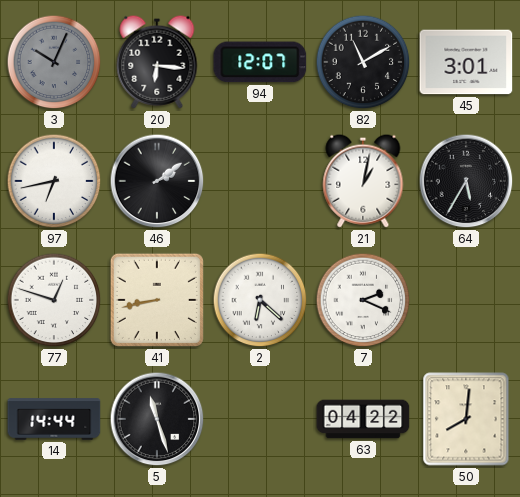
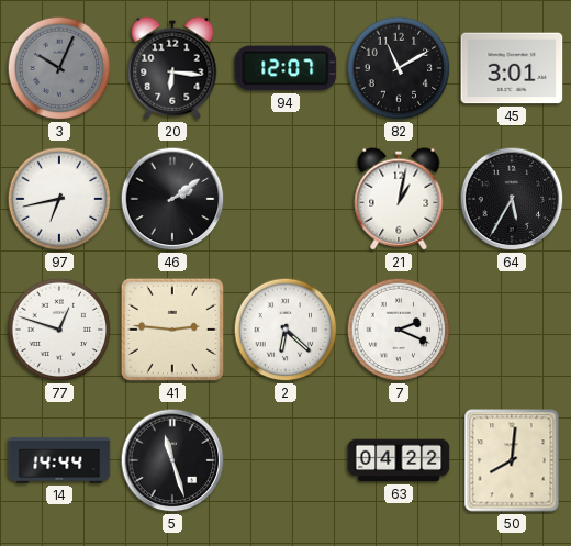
41: 8:43 -> 2:46
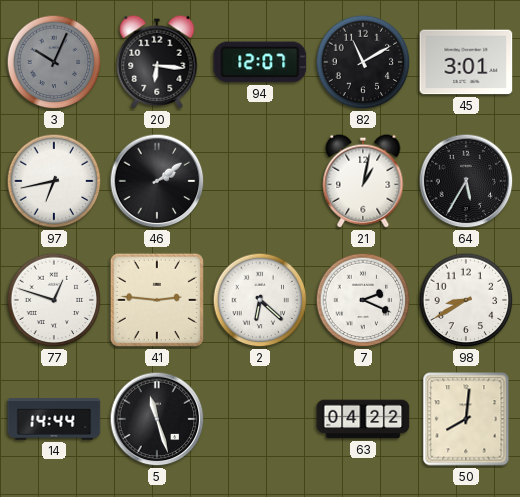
98: none -> 8:40
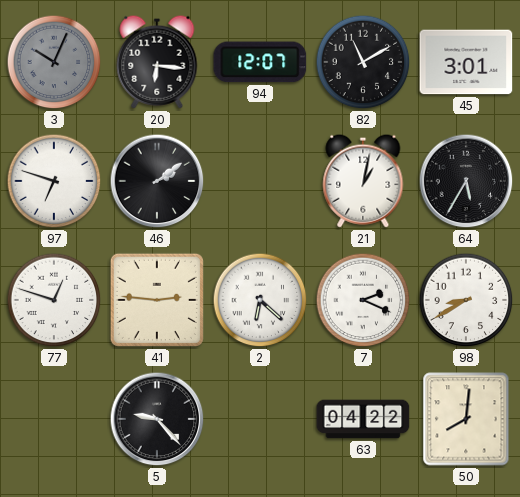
97: 6:43 -> 6:48
14: 14:44 -> none
5: 11:27 -> 9:23
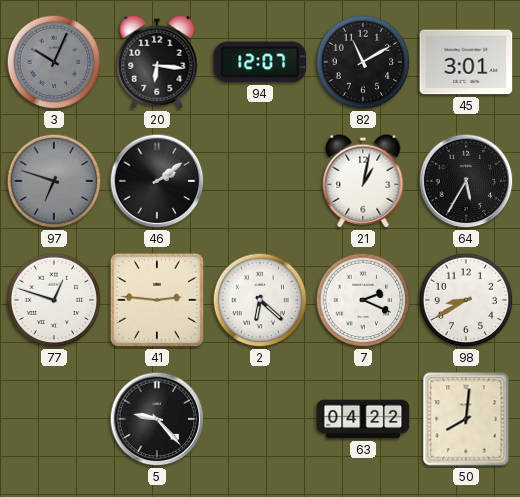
97 dial: white -> grey
